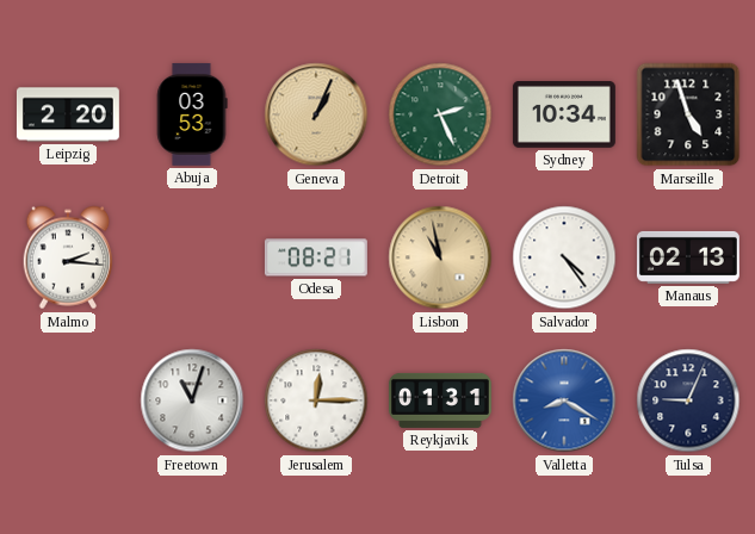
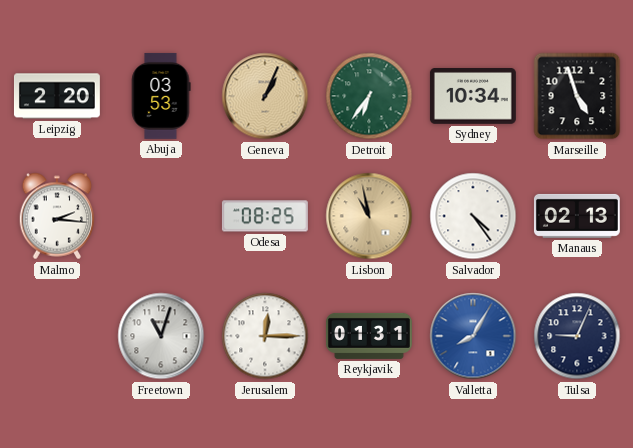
Detroit: 2:26 -> 6:36
Odesa: 08:21 -> 08:25
Valletta: 8:20 -> 8:05
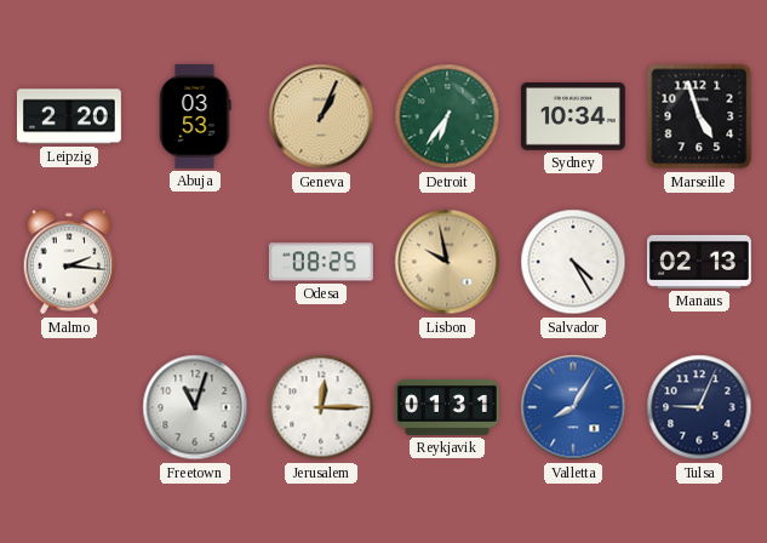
Lisbon: 10:58 -> 9:58
Salvador: 4:24 -> 4:25
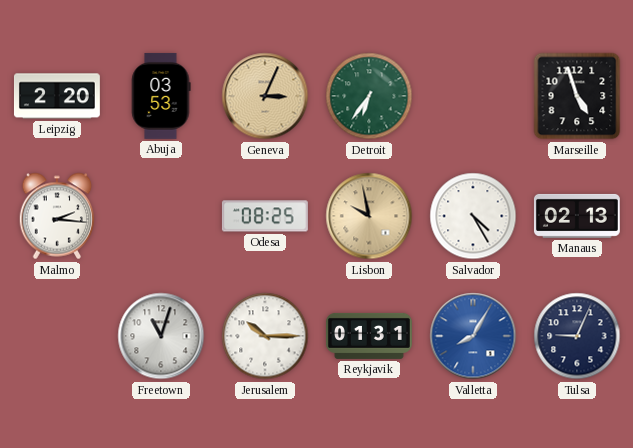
Geneva: 1:04 -> 3:04
Sydney: 10:34 -> none
Jerusalem: 12:15 -> 10:15
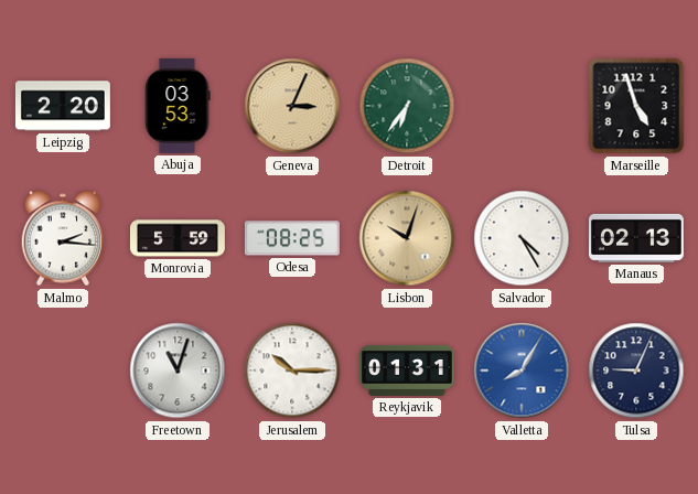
Monrovia: none -> 5:59
Lisbon: 9:58 -> 10:03
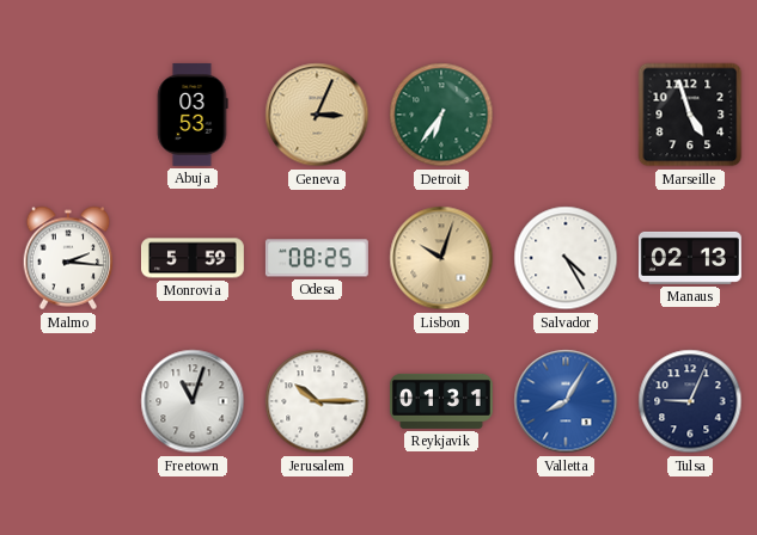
Leipzig: 2:20 -> none
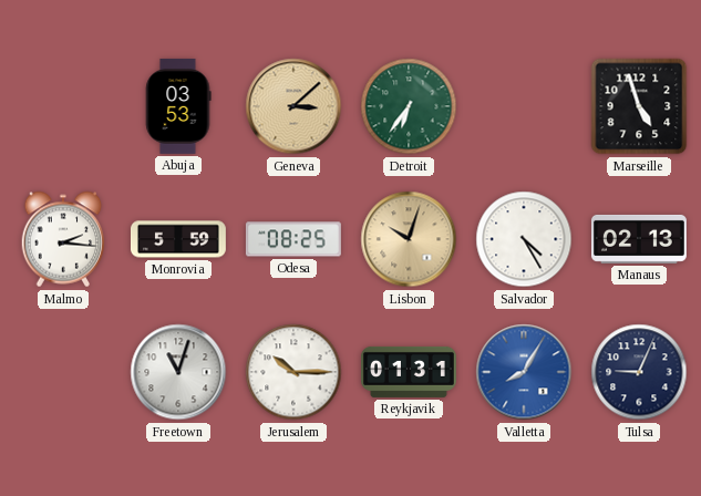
Geneva: 3:04 -> 3:08
